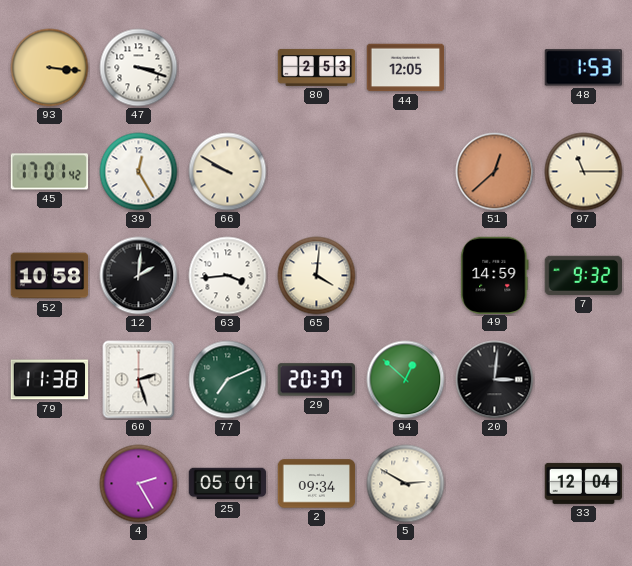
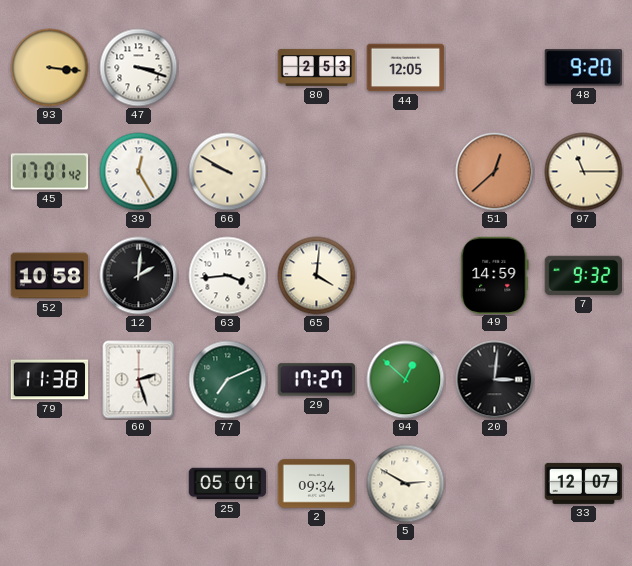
48: 1:53 -> 9:20
29: 20:37 -> 17:27
4: 2:25 -> none
33: 12:04 -> 12:07
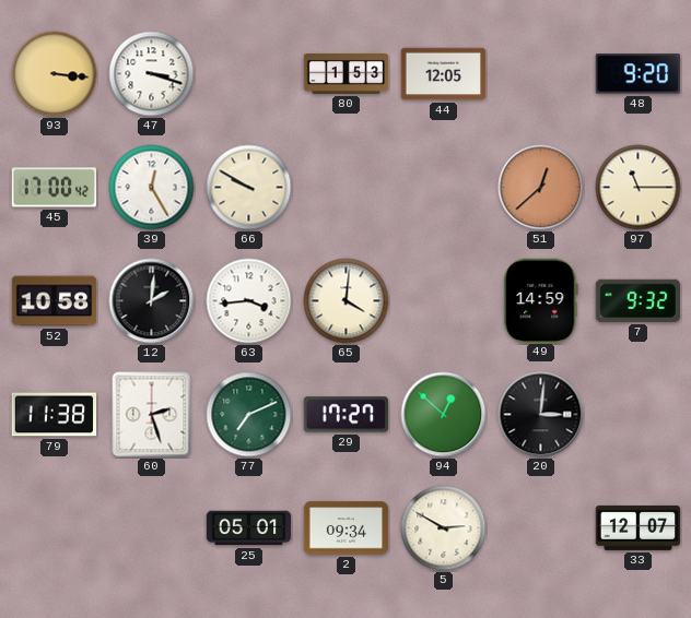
80: 2:53 -> 1:53
45: 17:01 -> 17:00
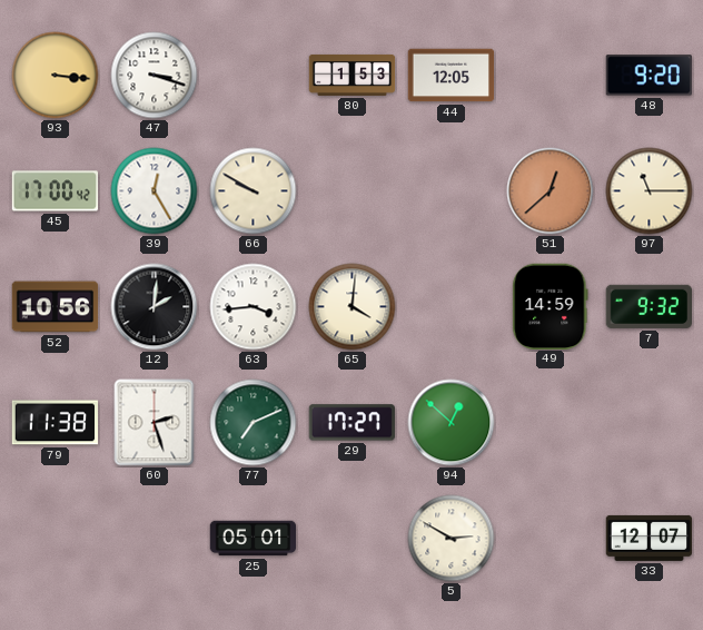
52: 10:58 -> 10:56
20: 3:01 -> none
2: 09:34 -> none
